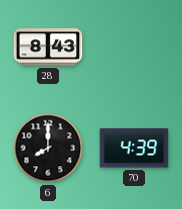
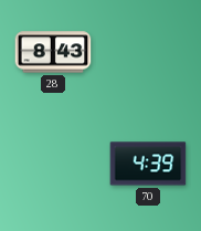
6: 8:00 -> none
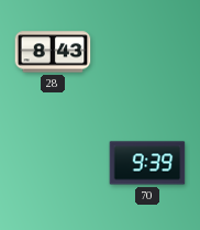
70: 4:39 -> 9:39
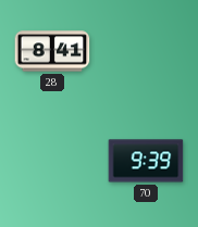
28: 8:43 -> 8:41
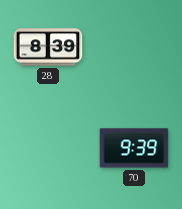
28: 8:41 -> 8:39
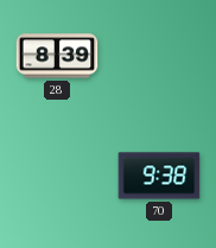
70: 9:39 -> 9:38
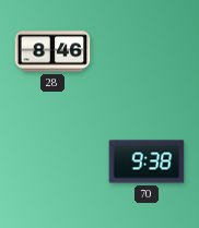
28: 8:39 -> 8:46
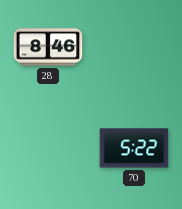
70: 9:38 -> 5:22
